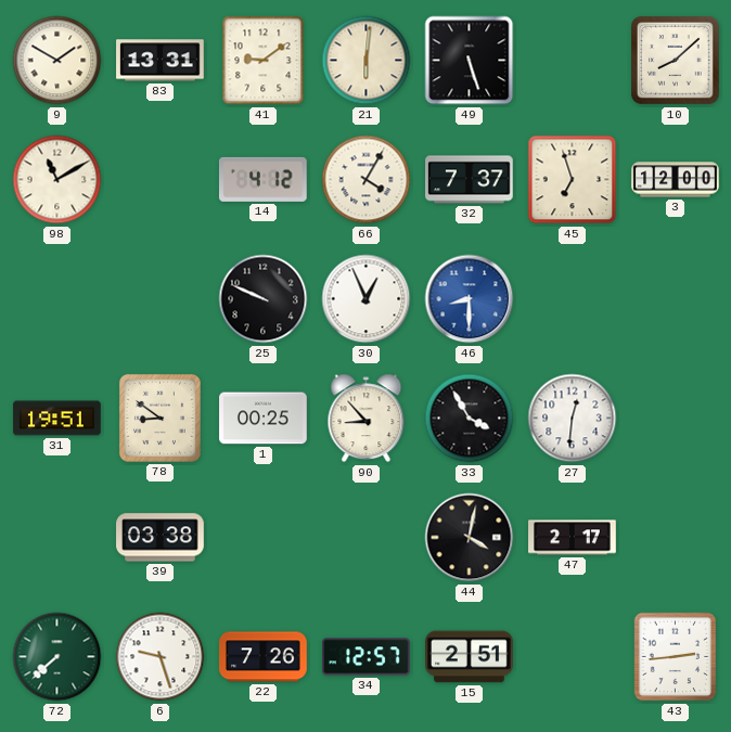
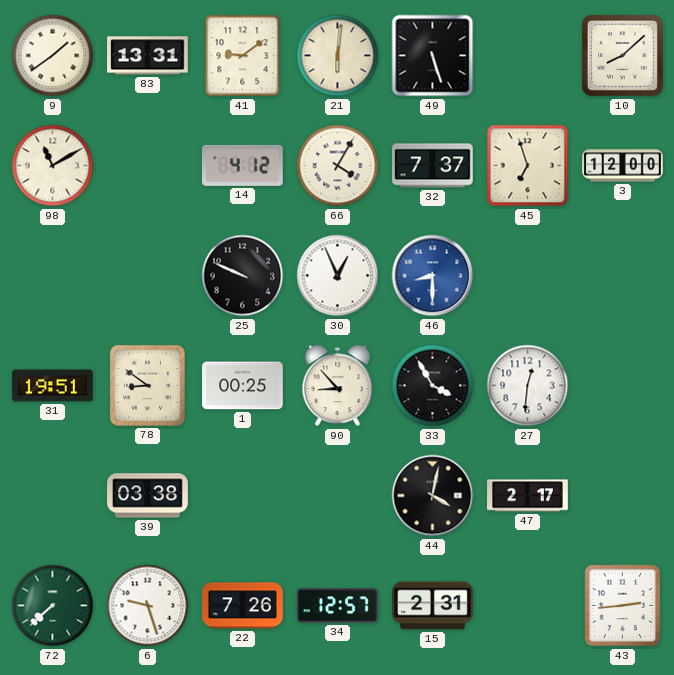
9: 1:50 -> 1:39
15: 2:51 -> 2:31
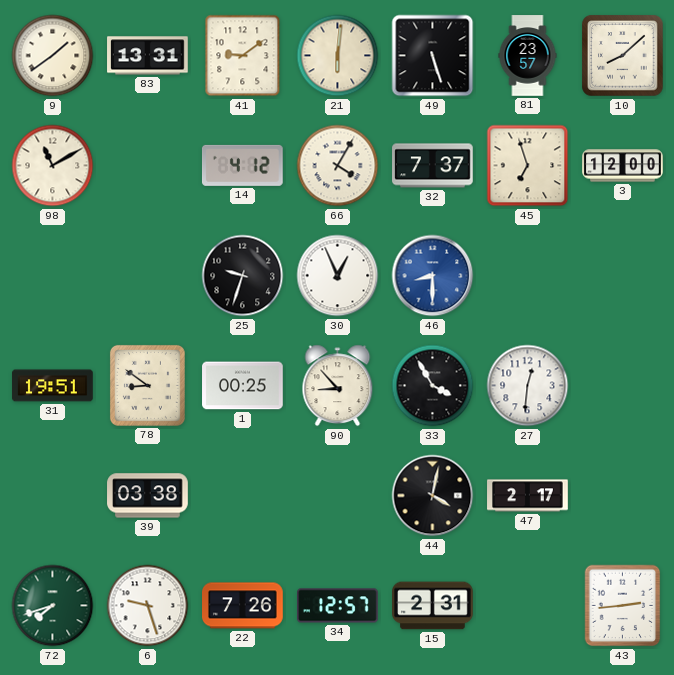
81: none -> 23:57
25: 9:49 -> 9:33
72: 7:38 -> 7:42
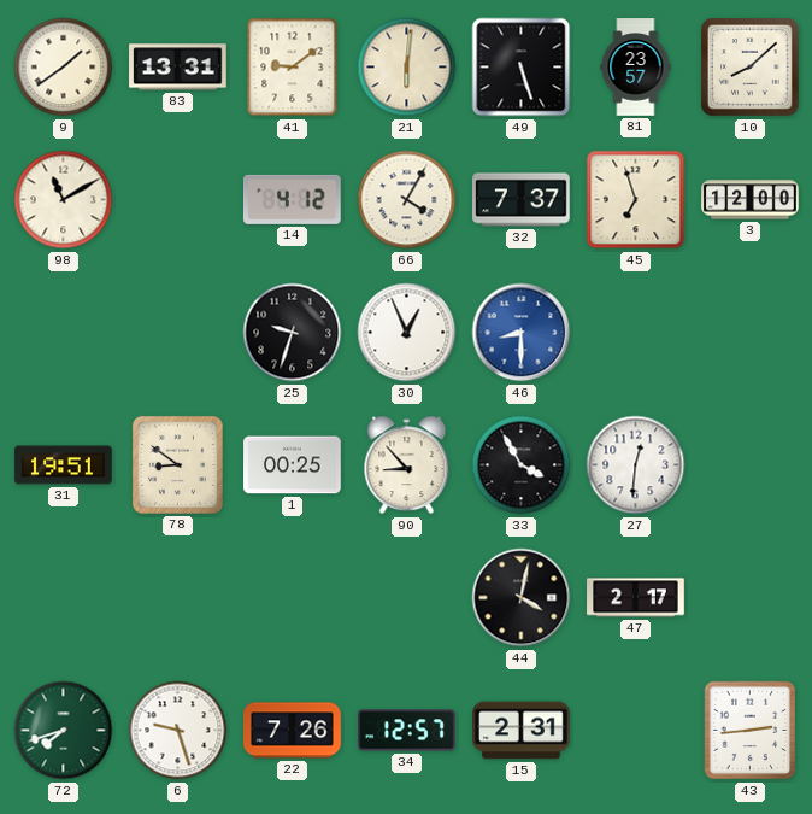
39: 03:38 -> none
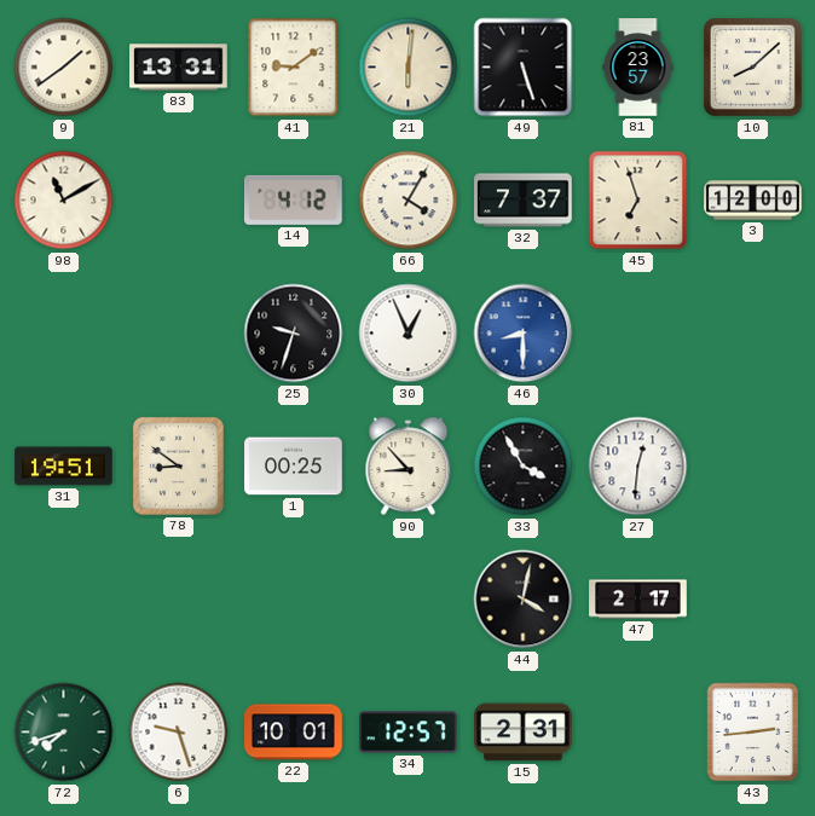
22: 7:26 -> 10:01
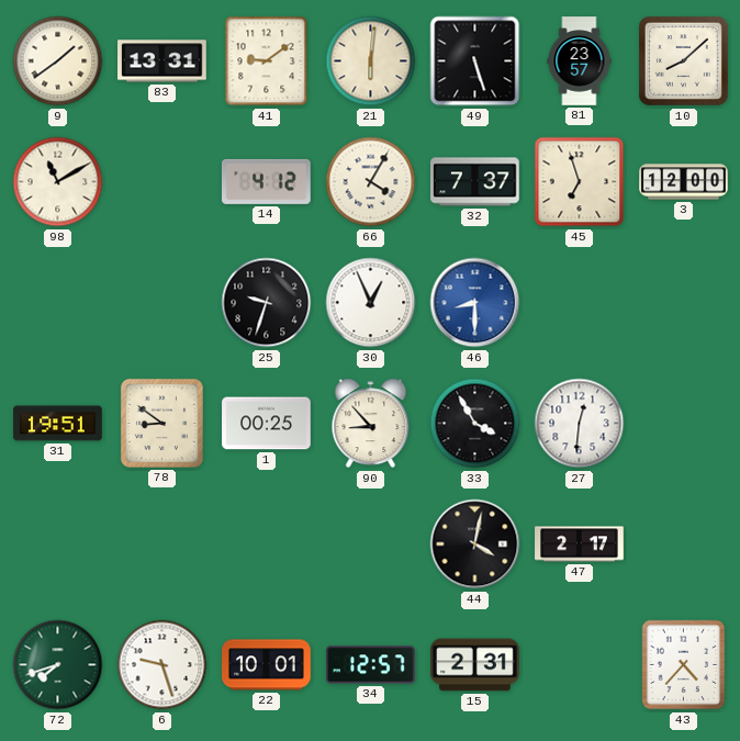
43: 2:44 -> 4:37
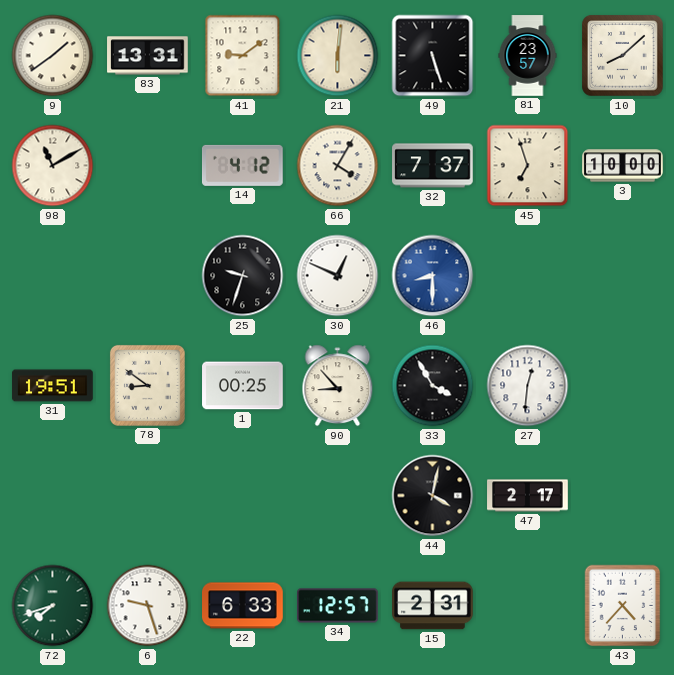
3: 12:00 -> 10:00
30: 12:56 -> 12:49
22: 10:01 -> 6:33
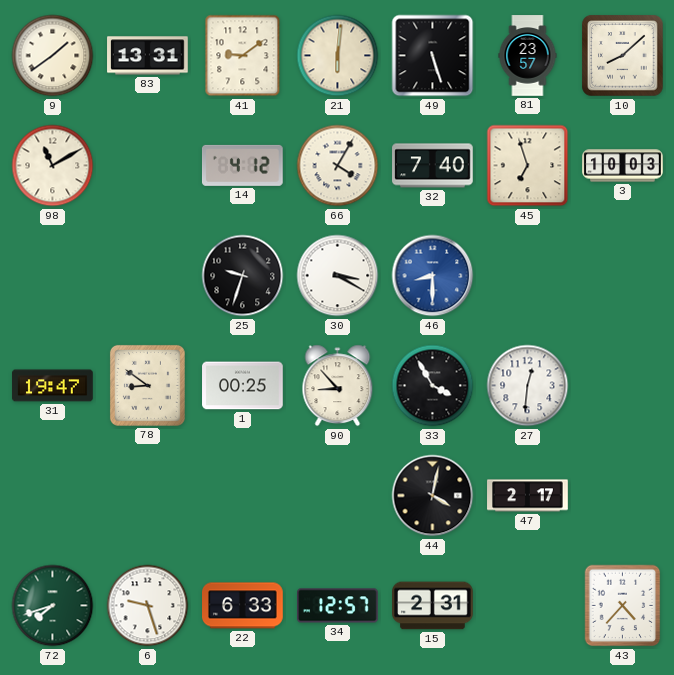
32: 7:37 -> 7:40
3: 10:00 -> 10:03
30: 12:49 -> 3:20
31: 19:51 -> 19:47
